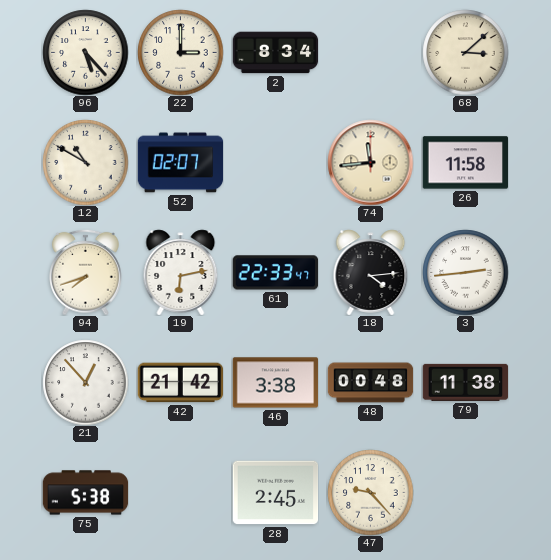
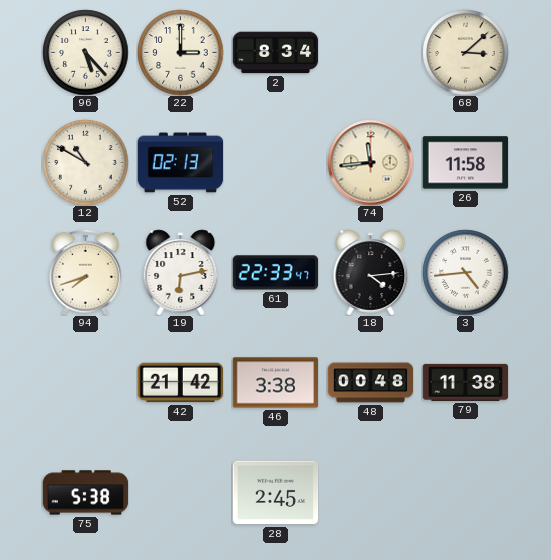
52: 02:07 -> 02:13
3: 2:44 -> 4:44
21: 12:53 -> none
47: 9:23 -> none
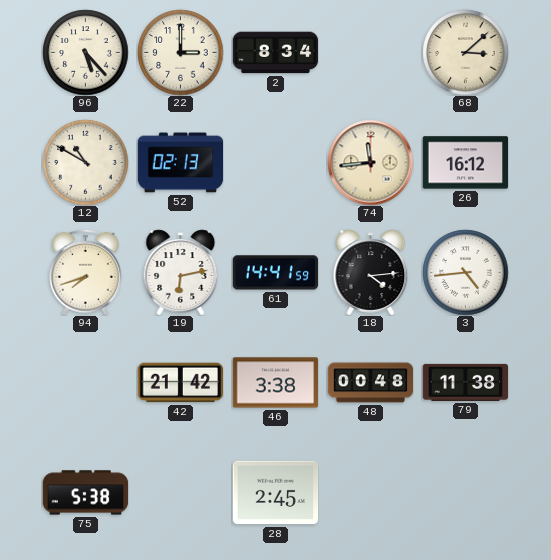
26: 11:58 -> 16:12
61: 22:33 -> 14:41
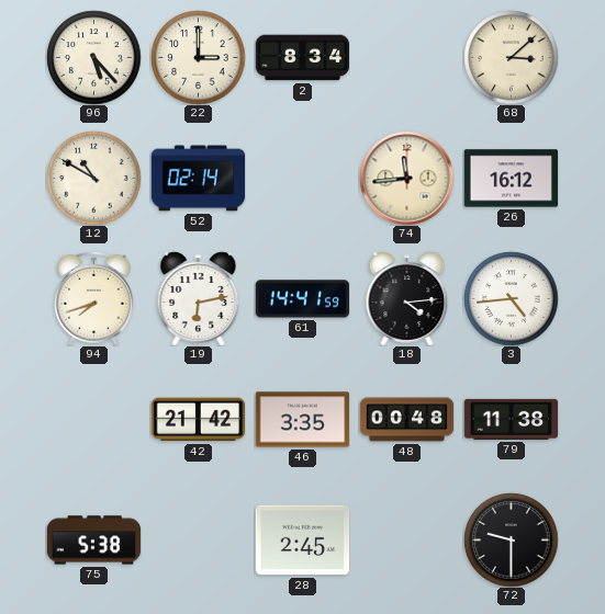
52: 02:13 -> 02:14
46: 3:38 -> 3:35
72: none -> 9:30
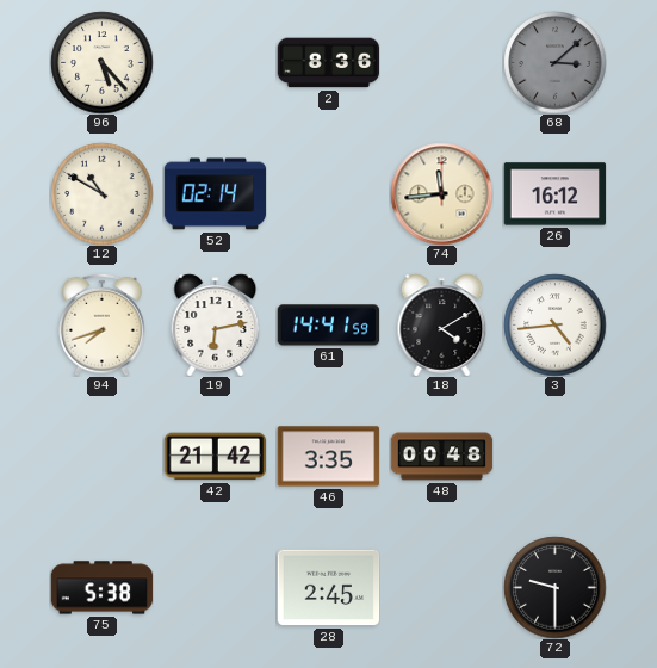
22: 3:00 -> none
2: 8:34 -> 8:36
68 dial: cream -> grey
18: 4:14 -> 4:10
79: 11:38 -> none
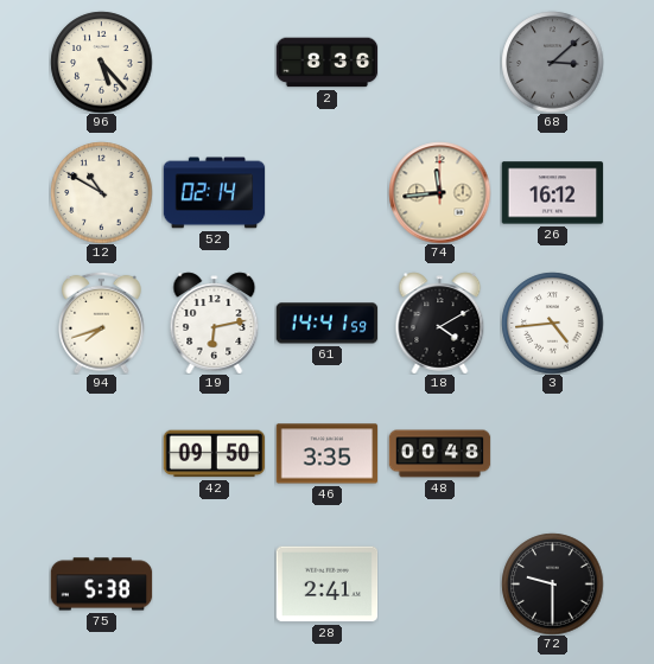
42: 21:42 -> 09:50
28: 2:45 -> 2:41
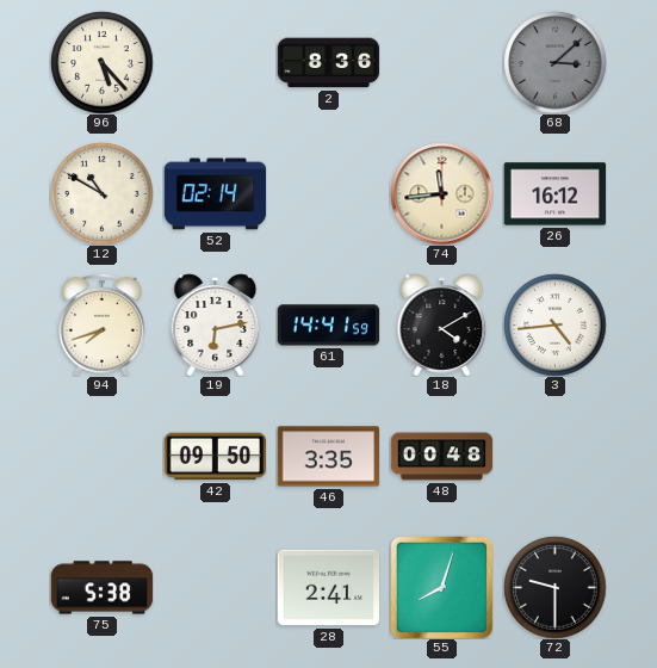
55: none -> 8:03
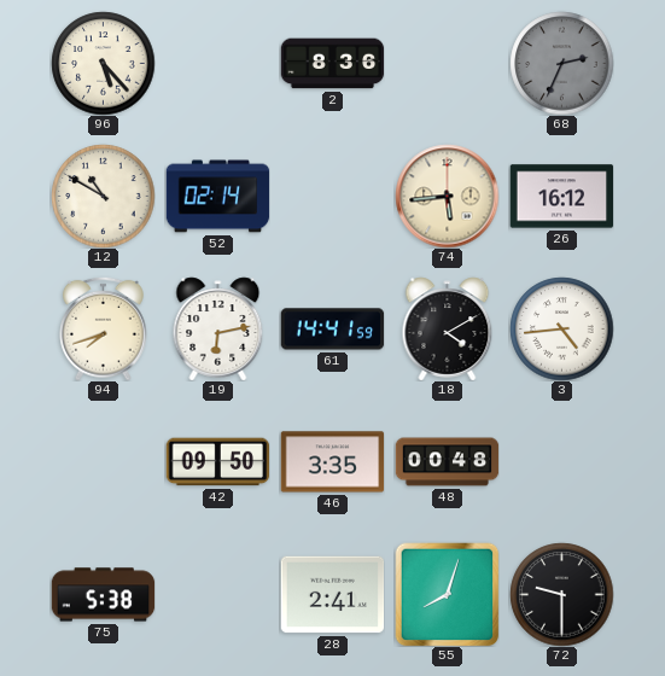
68: 3:08 -> 2:34
74: 11:44 -> 5:44
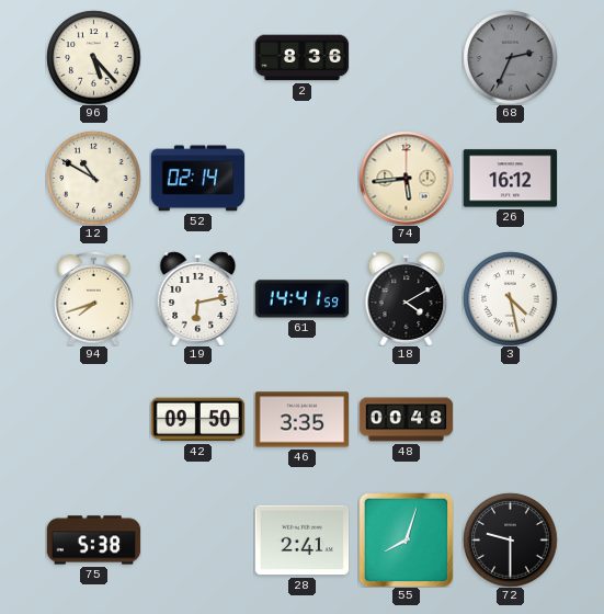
3: 4:44 -> 4:28
